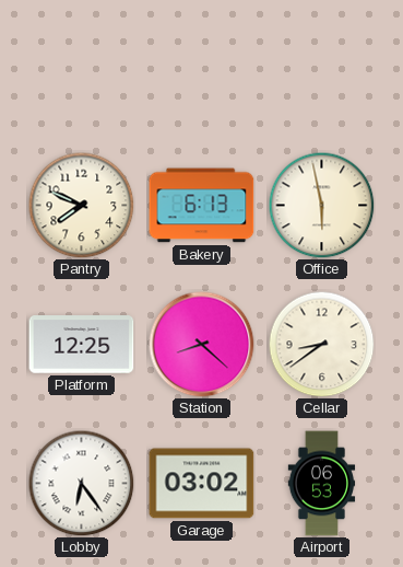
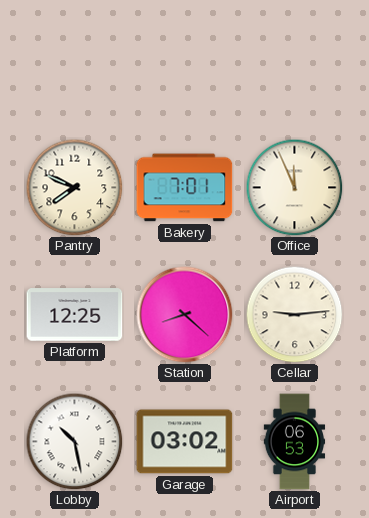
Bakery: 6:13 -> 7:01
Office: 5:58 -> 11:56
Cellar: 8:39 -> 9:14
Lobby: 6:24 -> 10:28
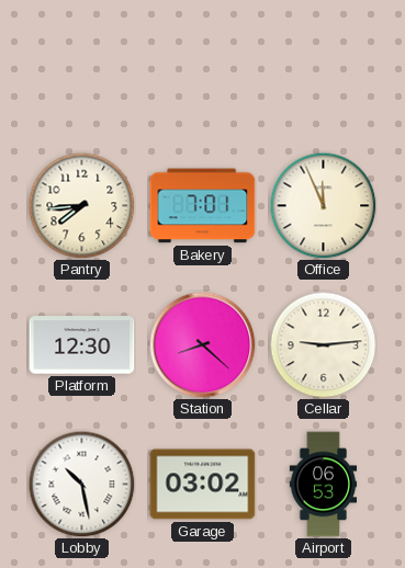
Pantry: 7:49 -> 7:44
Platform: 12:25 -> 12:30
